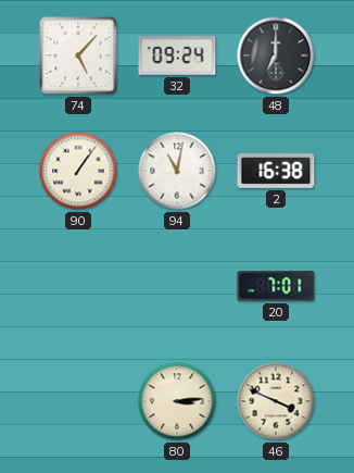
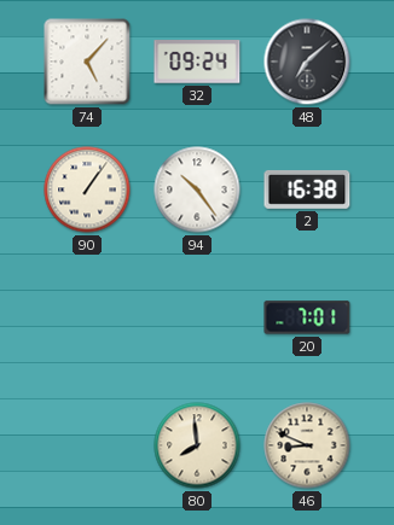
48: 7:00 -> 7:08
94: 11:02 -> 10:24
80: 3:14 -> 7:59
46: 3:49 -> 8:49
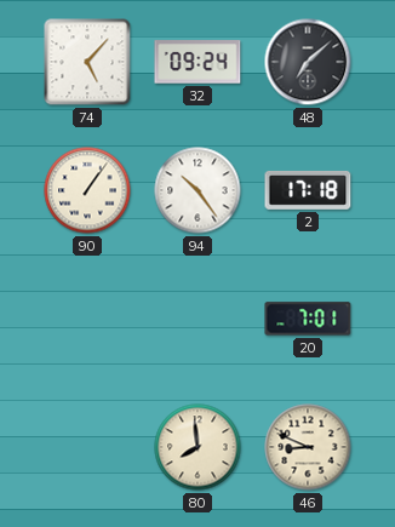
2: 16:38 -> 17:18
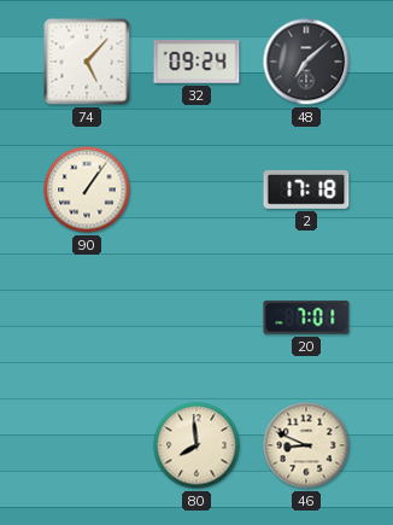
94: 10:24 -> none
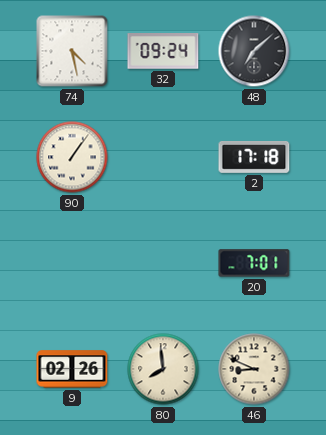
74: 5:07 -> 4:28
9: none -> 02:26
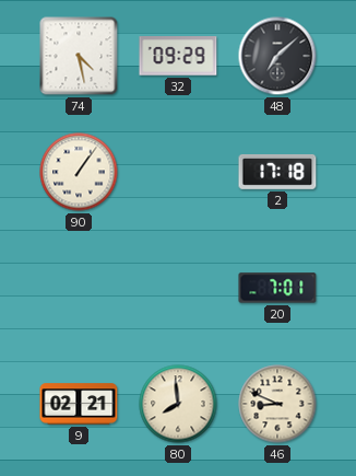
32: 09:24 -> 09:29
9: 02:26 -> 02:21
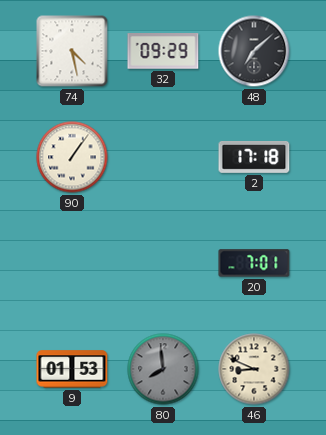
9: 02:21 -> 01:53
80 dial: cream -> grey
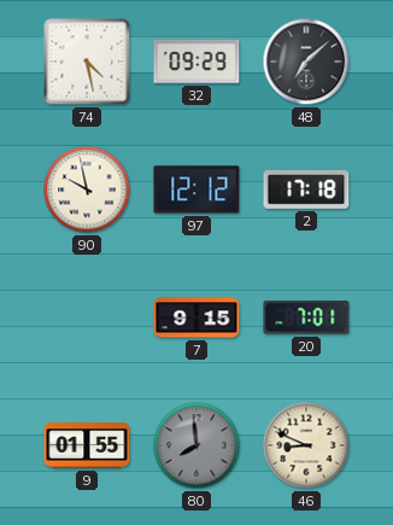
90: 1:06 -> 9:58
97: none -> 12:12
7: none -> 9:15
9: 01:53 -> 01:55
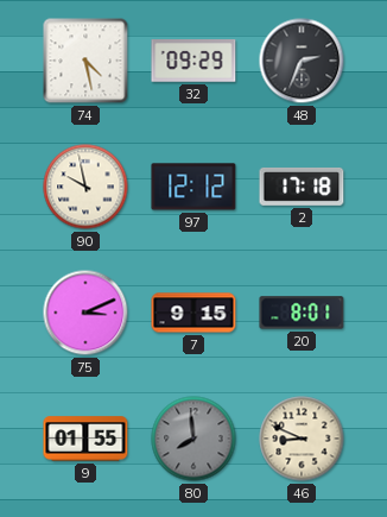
48: 7:08 -> 2:34
75: none -> 3:11
20: 7:01 -> 8:01
